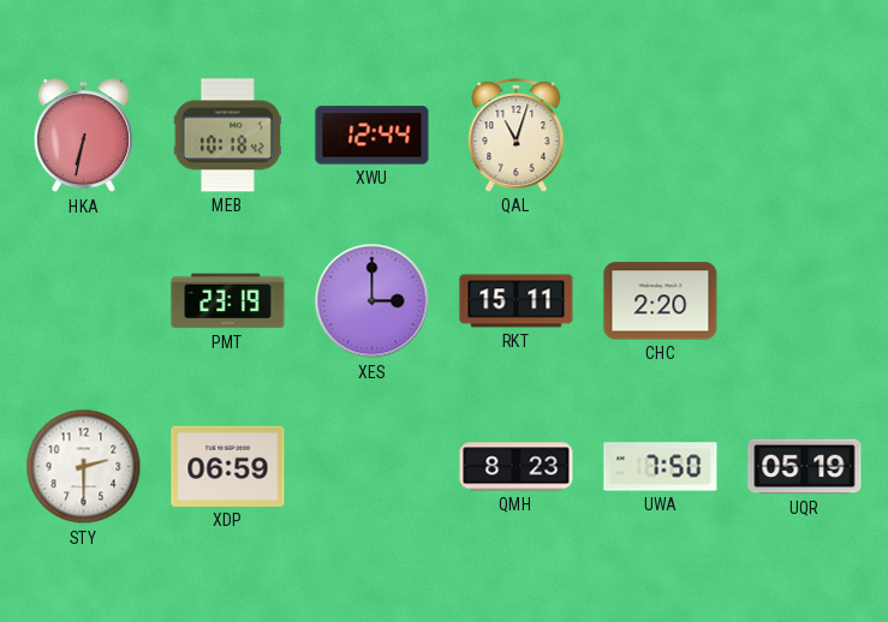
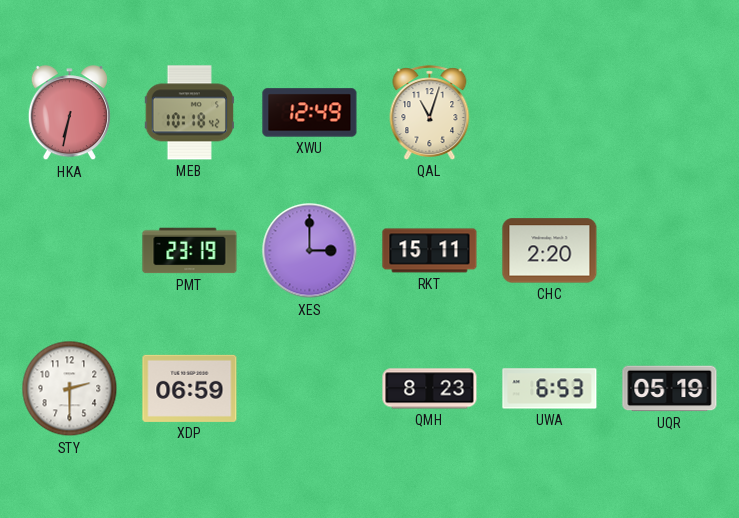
XWU: 12:44 -> 12:49
UWA: 7:50 -> 6:53
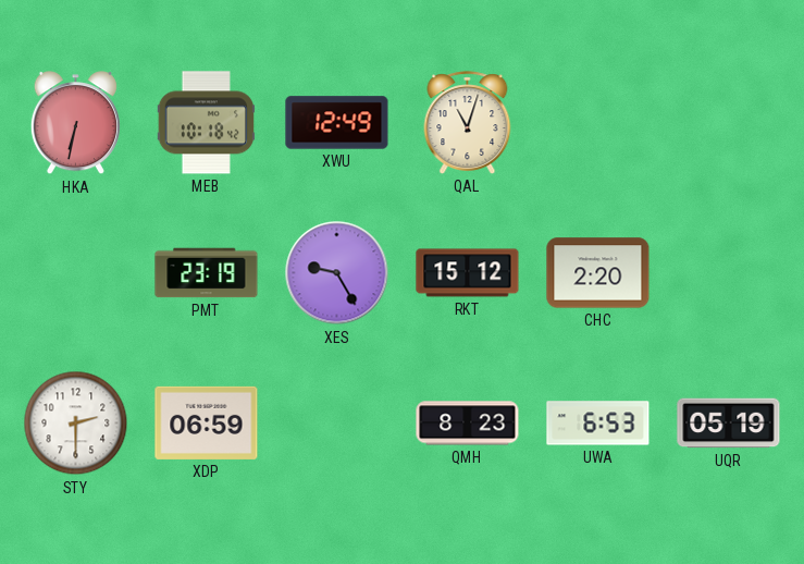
XES: 3:00 -> 9:25
RKT: 15:11 -> 15:12
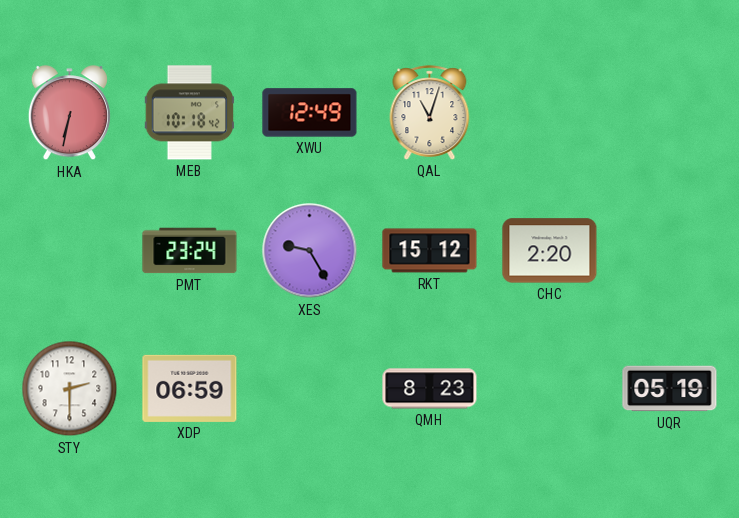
PMT: 23:19 -> 23:24
UWA: 6:53 -> none
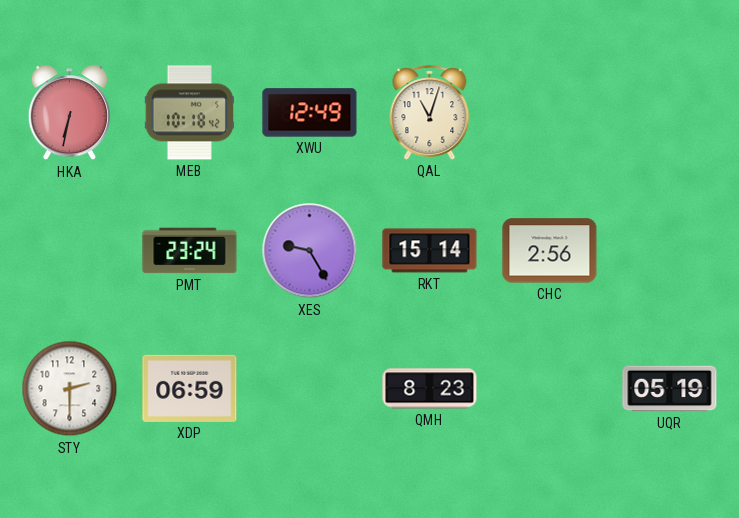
RKT: 15:12 -> 15:14
CHC: 2:20 -> 2:56
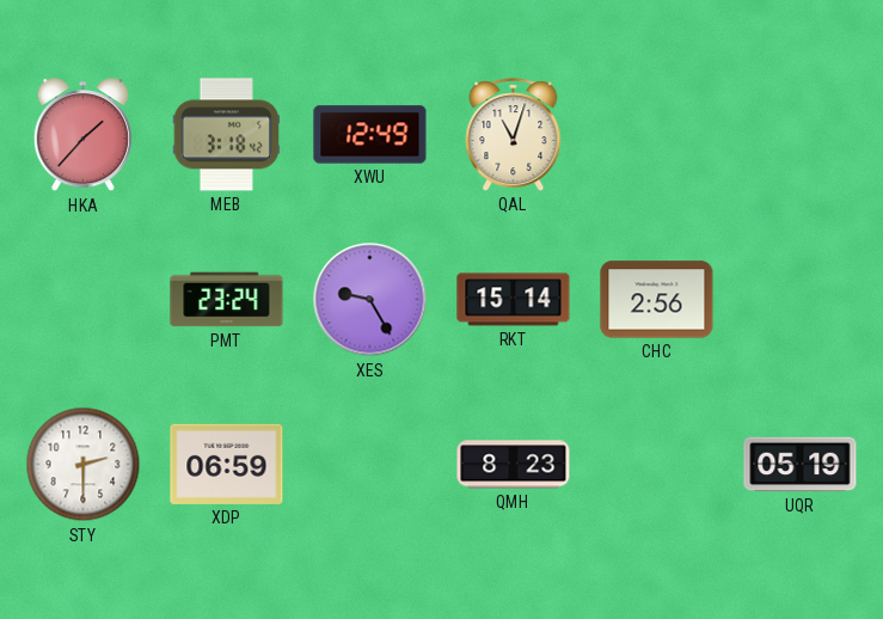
HKA: 6:32 -> 1:37
MEB: 10:18 -> 3:18
